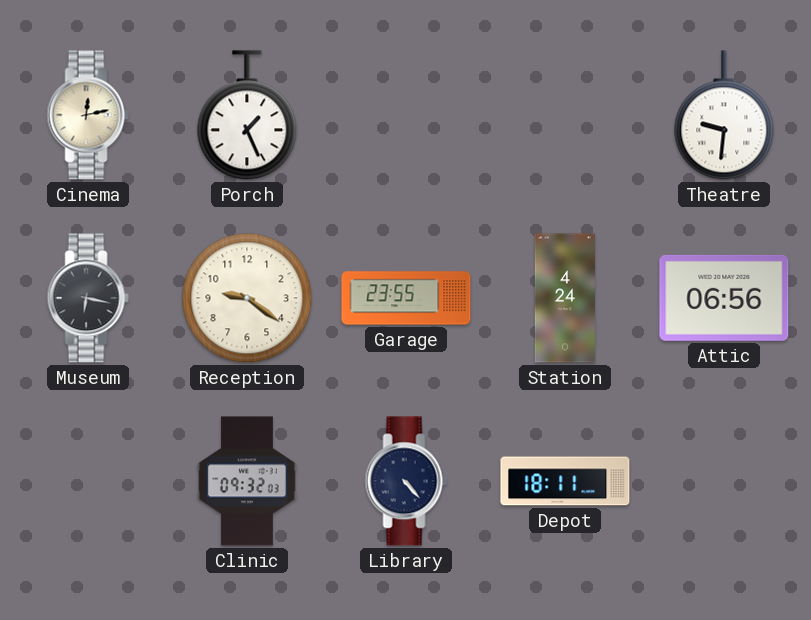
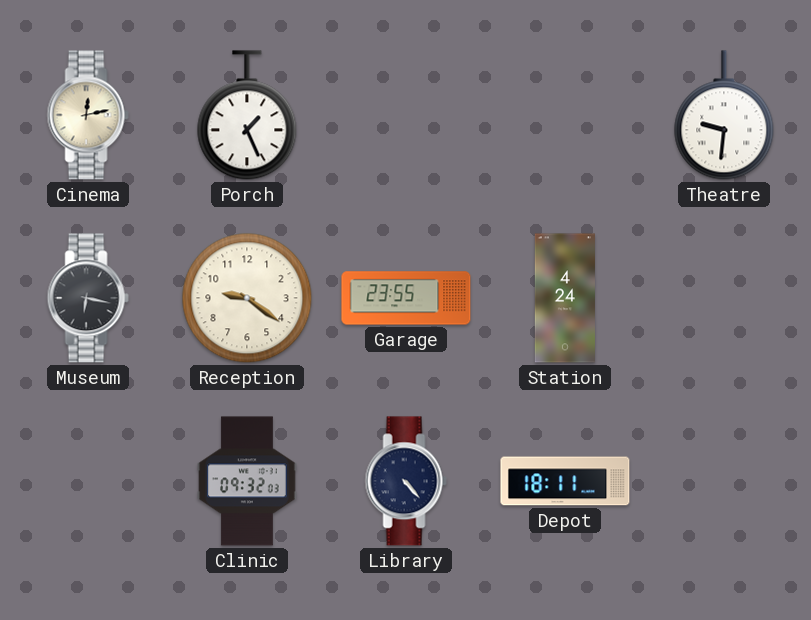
Attic: 06:56 -> none
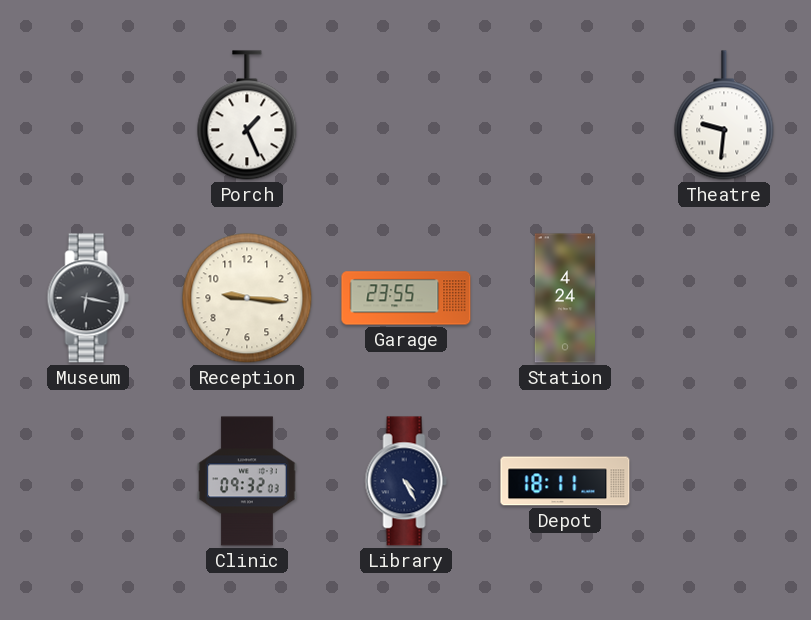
Cinema: 12:13 -> none
Reception: 9:21 -> 9:16
Library: 4:23 -> 4:25
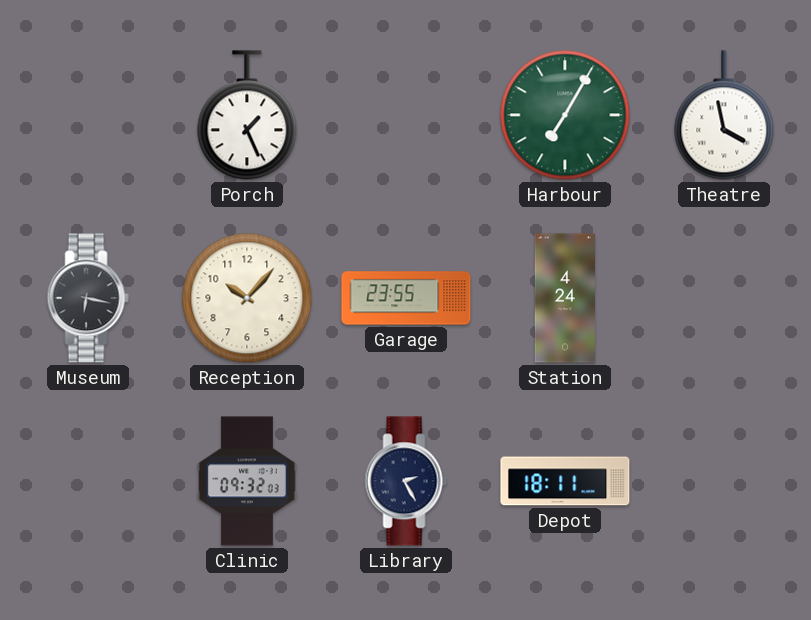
Harbour: none -> 7:05
Theatre: 9:31 -> 3:58
Reception: 9:16 -> 10:07
Library: 4:25 -> 2:25
